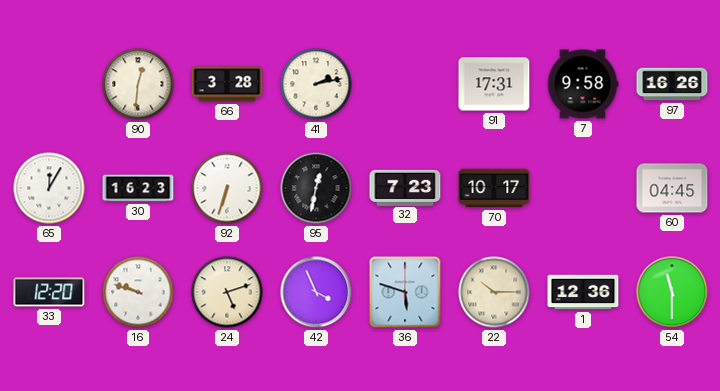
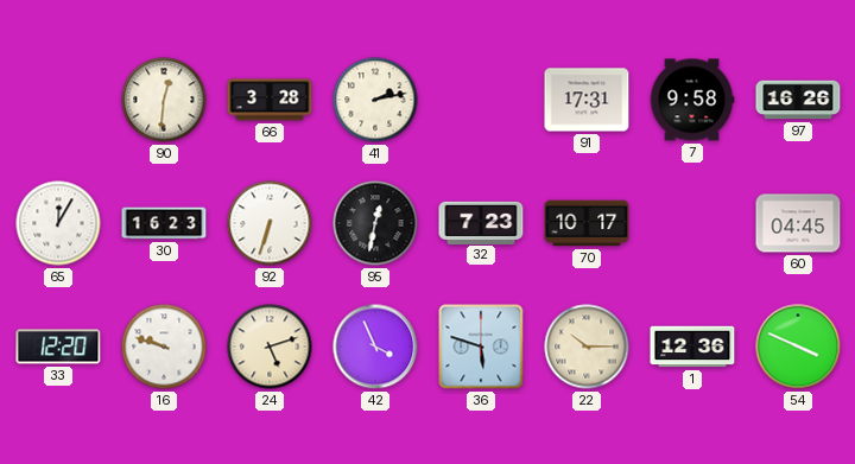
54: 11:30 -> 3:49
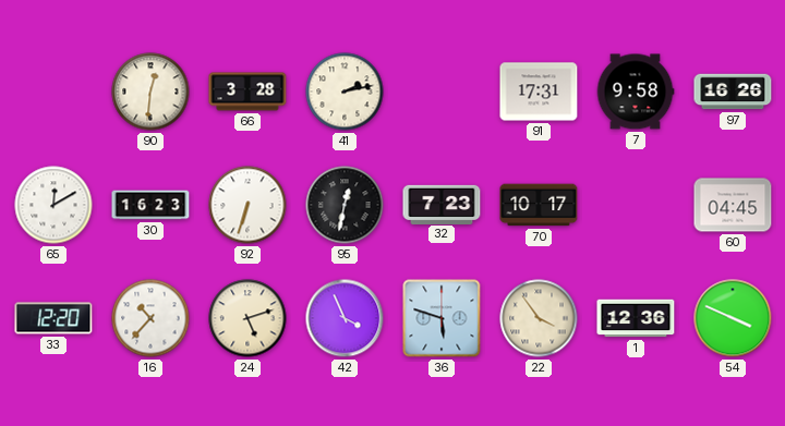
65: 12:05 -> 12:10
16: 9:48 -> 10:37
22: 10:15 -> 3:54
